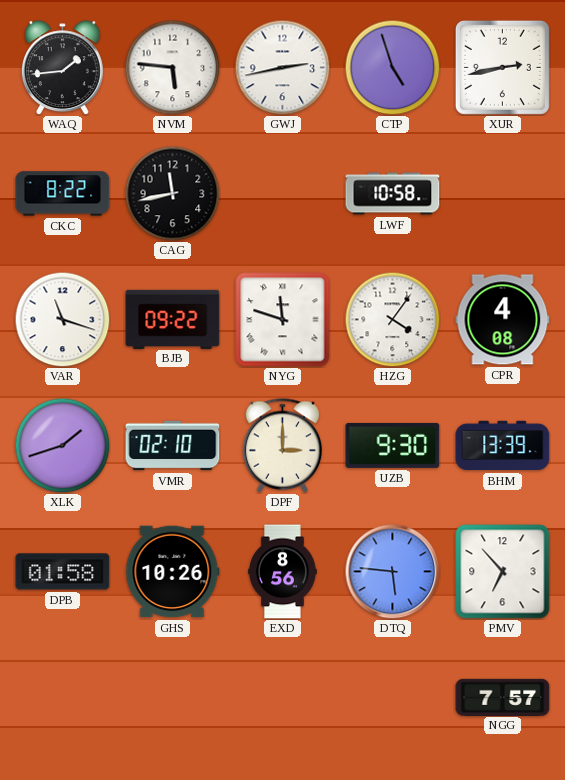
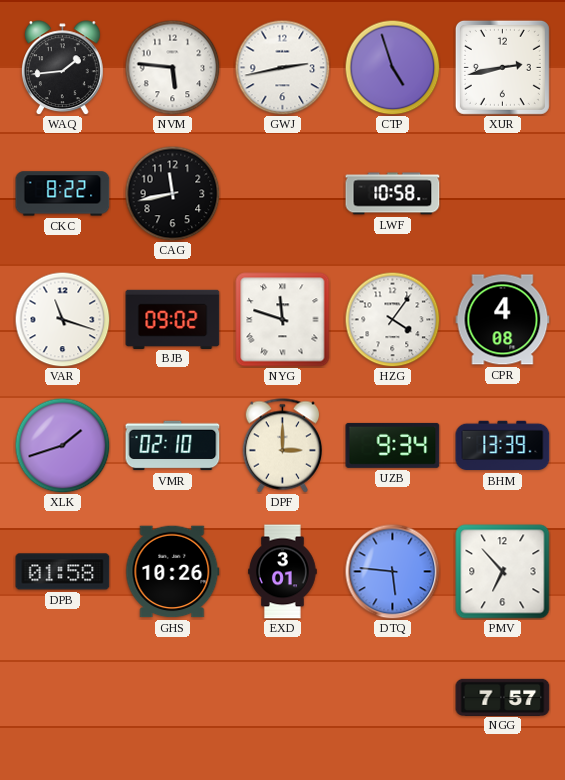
BJB: 09:22 -> 09:02
UZB: 9:30 -> 9:34
EXD: 8:56 -> 3:01
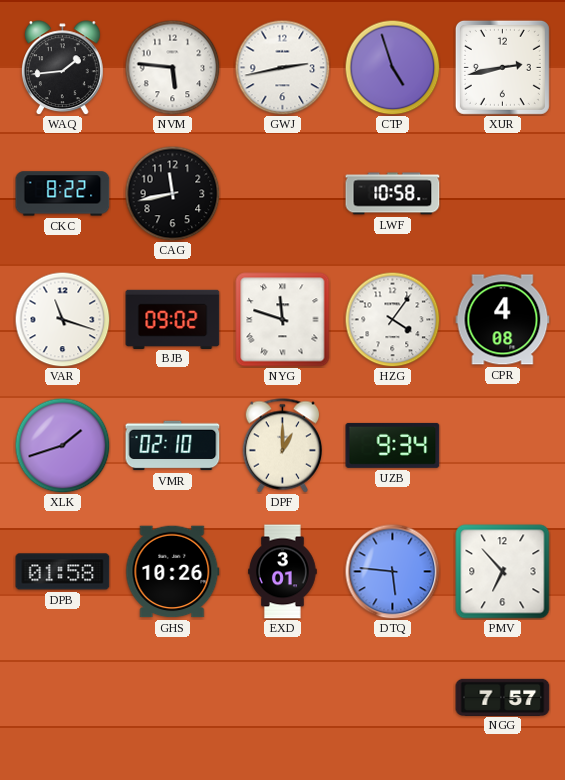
DPF: 3:00 -> 1:00
BHM: 13:39 -> none
